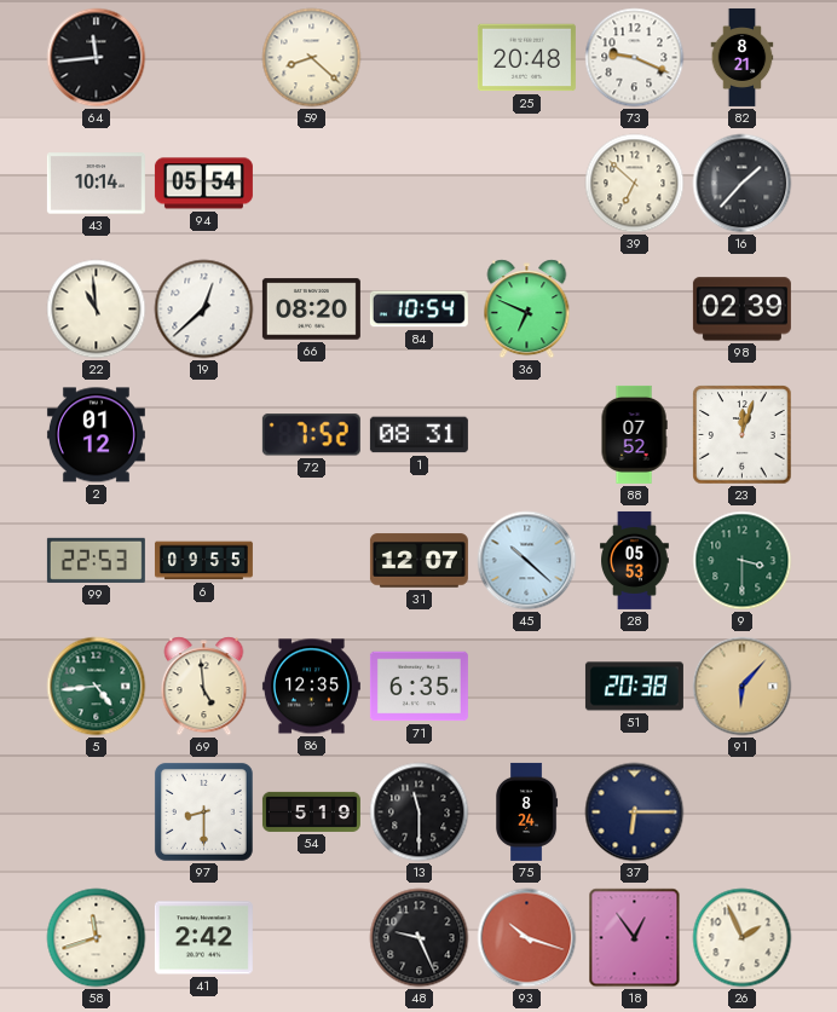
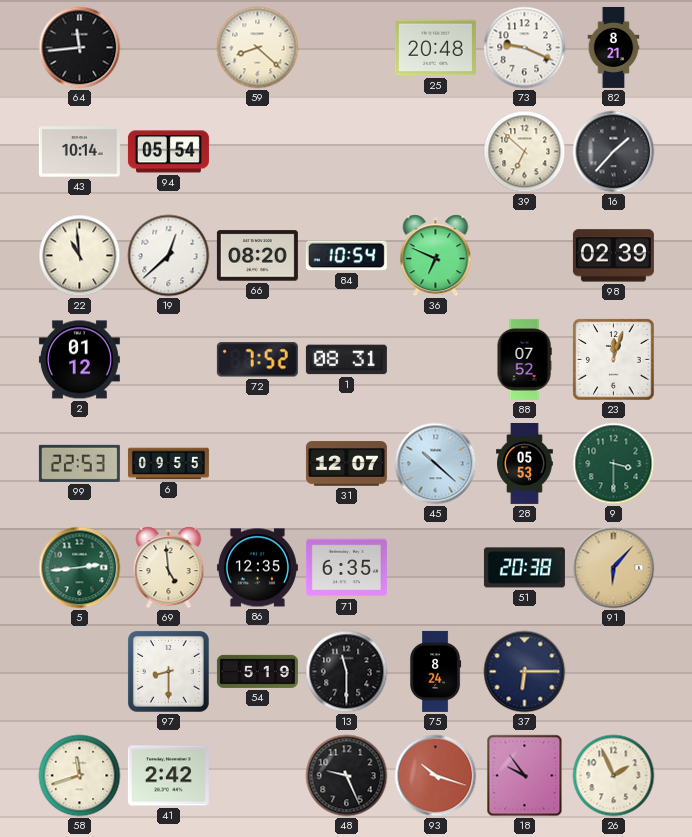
5: 4:44 -> 2:44
18: 12:54 -> 9:54
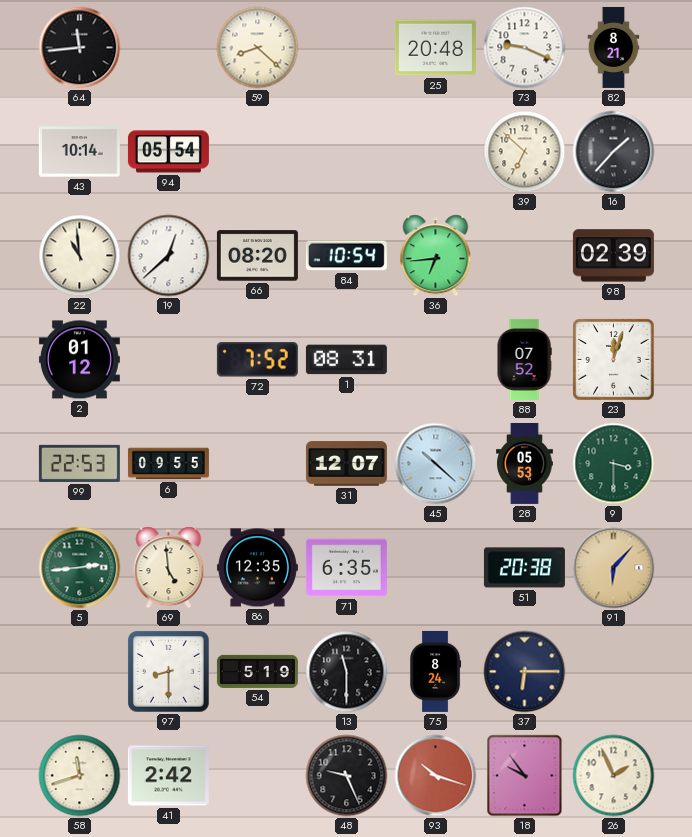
36: 6:49 -> 6:44
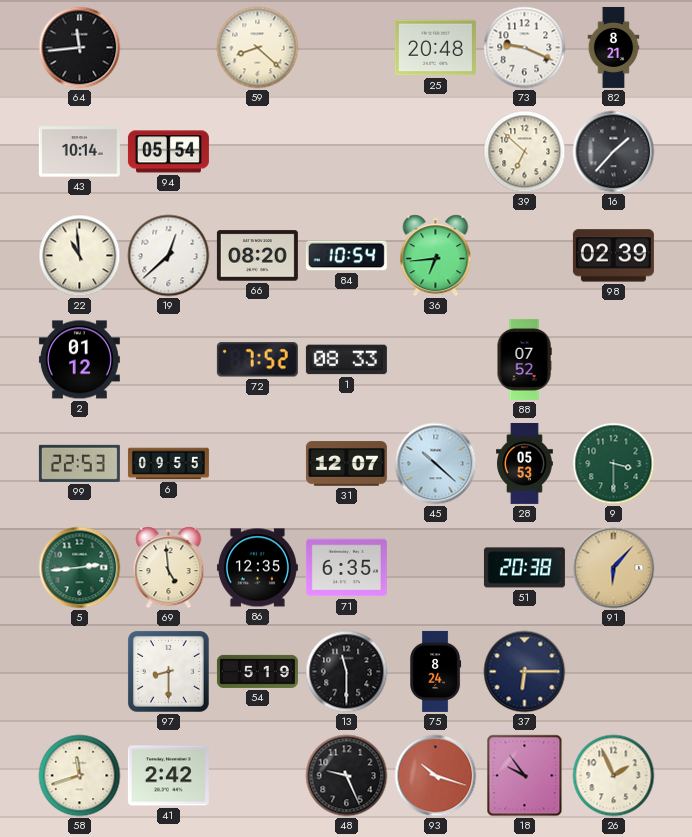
1: 08:31 -> 08:33
23: 12:03 -> none
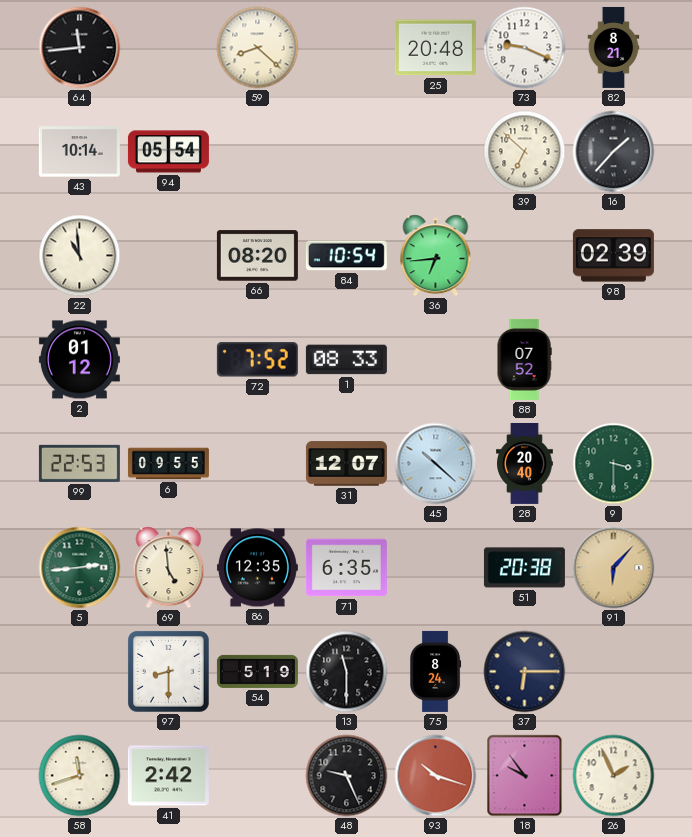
19: 12:38 -> none
28: 05:53 -> 20:40
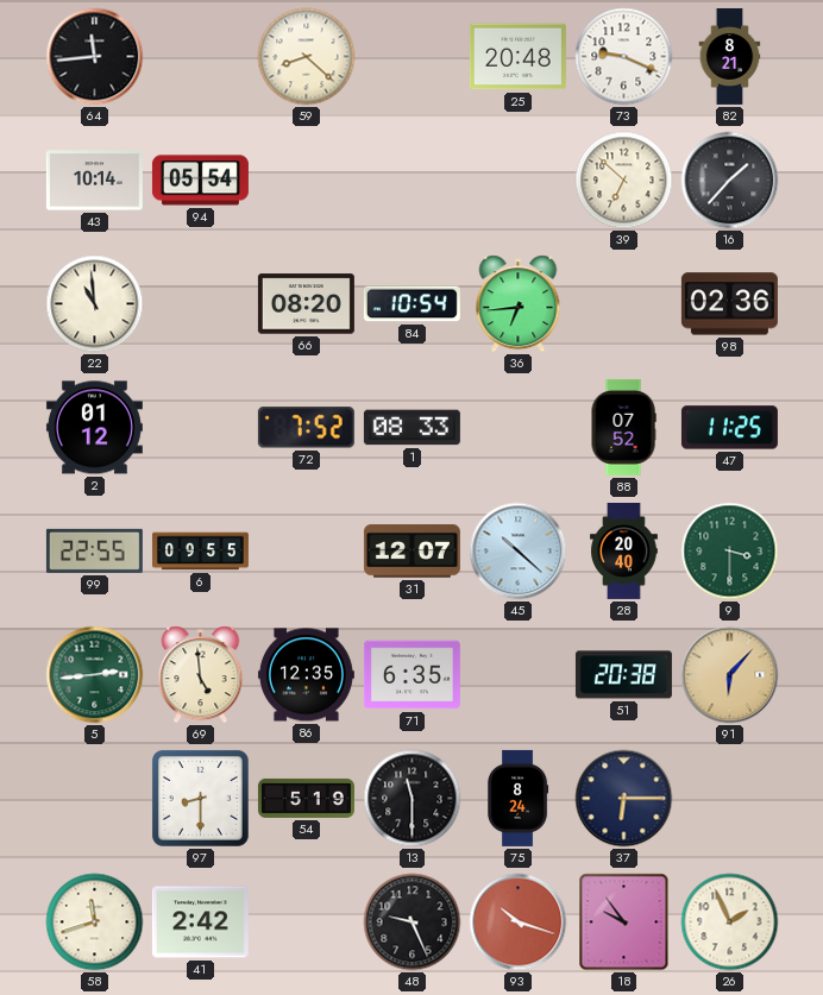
98: 02:39 -> 02:36
47: none -> 11:25
99: 22:53 -> 22:55
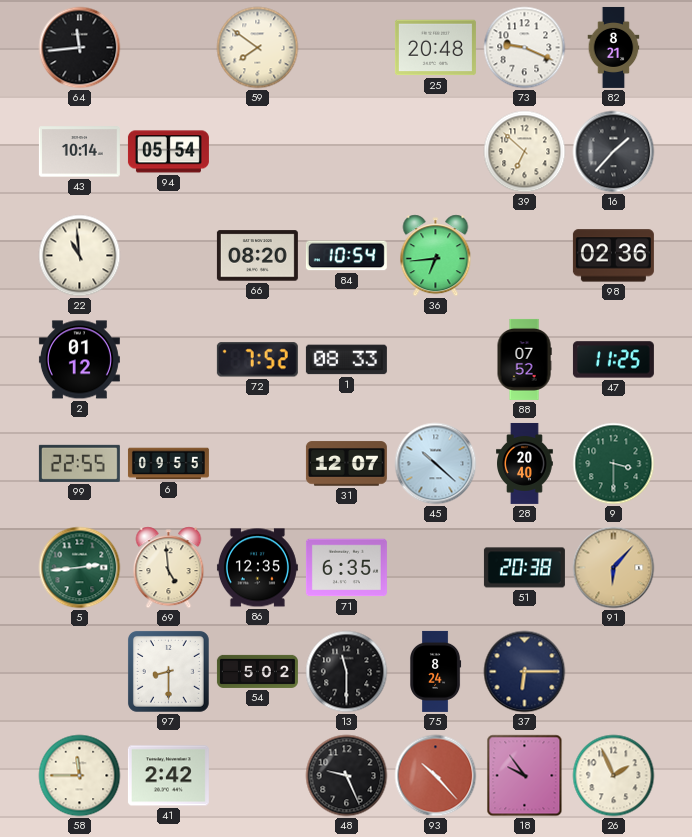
59: 8:22 -> 7:51
54: 5:19 -> 5:02
58: 11:42 -> 11:45
93: 10:18 -> 10:23
